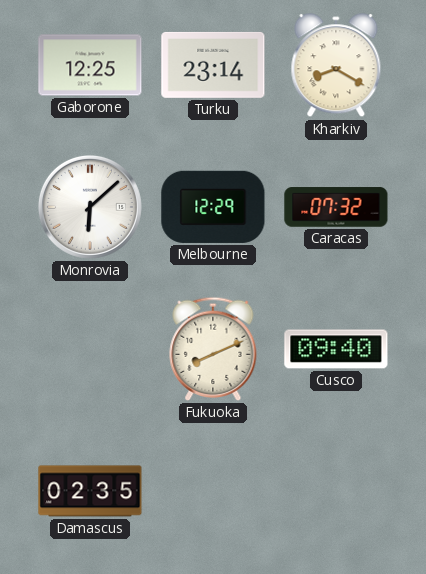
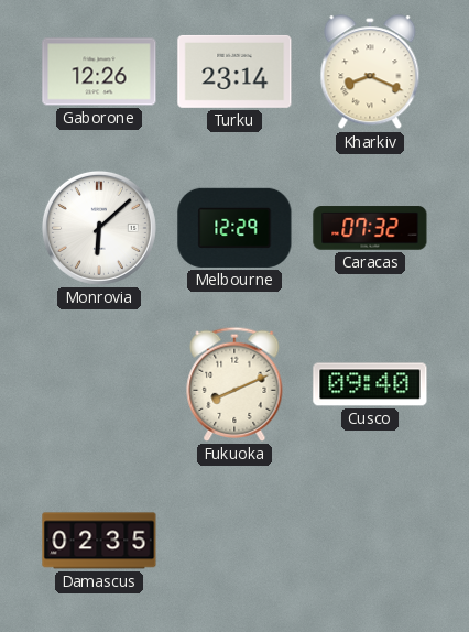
Gaborone: 12:25 -> 12:26
Kharkiv: 8:20 -> 8:19
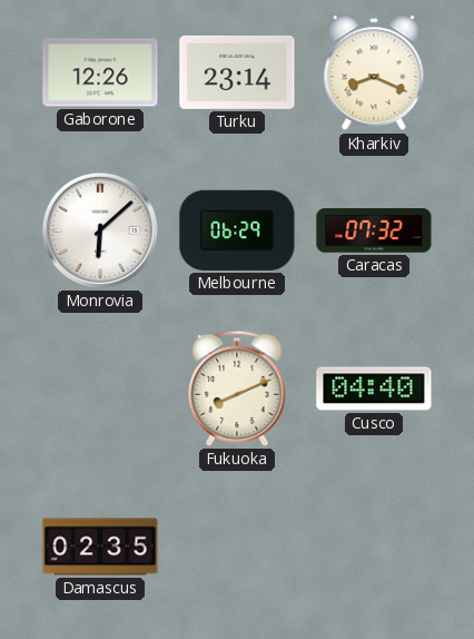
Melbourne: 12:29 -> 06:29
Cusco: 09:40 -> 04:40
